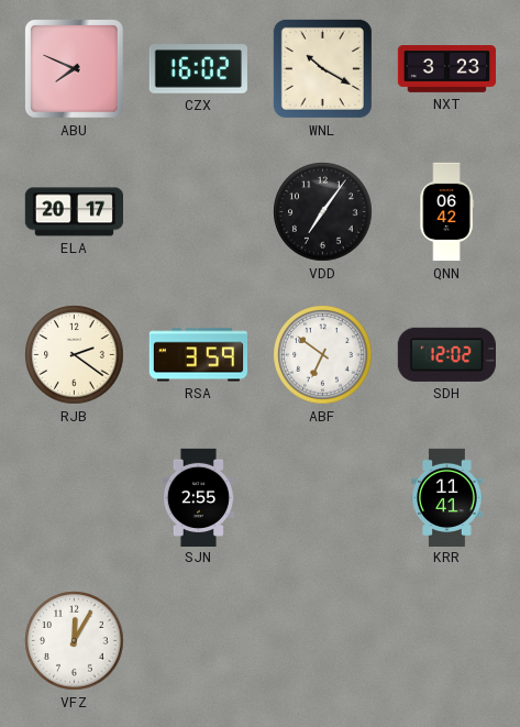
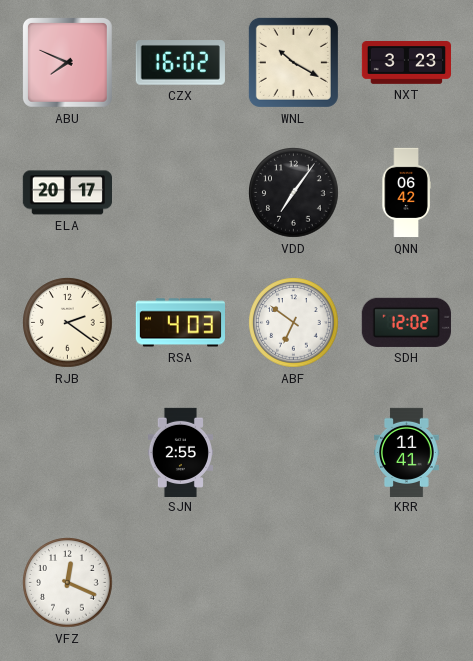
RSA: 3:59 -> 4:03
VFZ: 12:05 -> 12:19
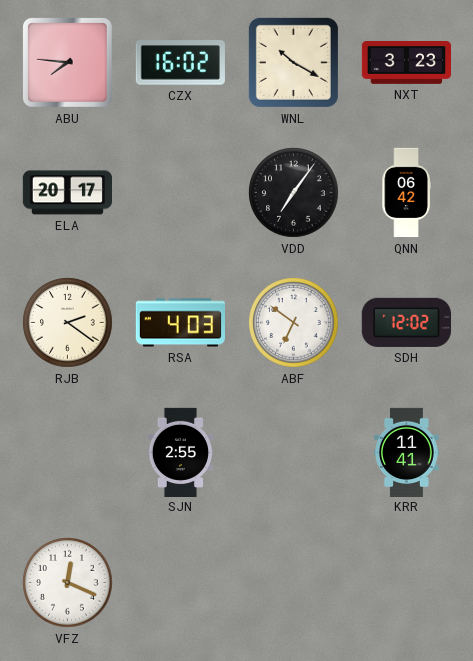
ABU: 7:49 -> 7:46
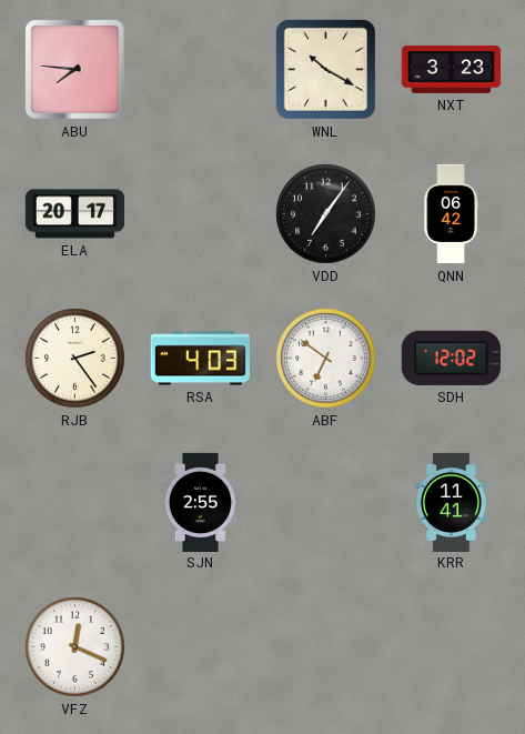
CZX: 16:02 -> none
RJB: 2:21 -> 2:24
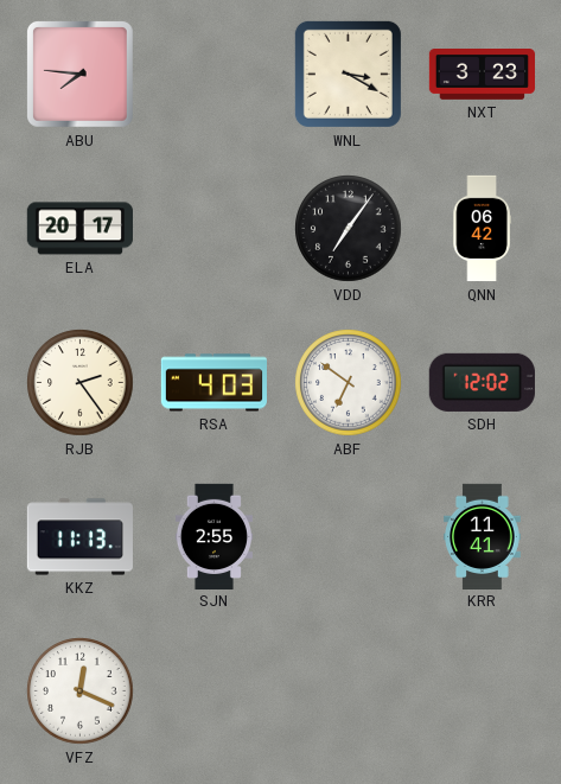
WNL: 10:20 -> 3:20
KKZ: none -> 11:13
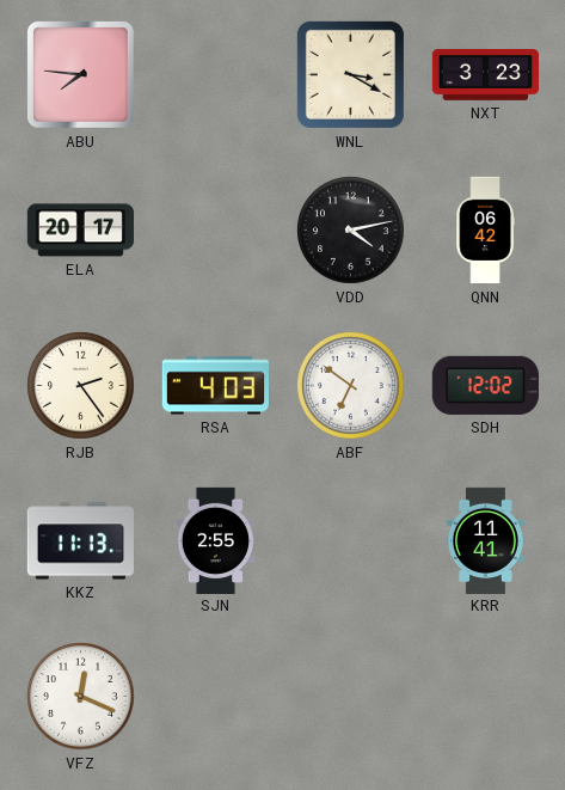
VDD: 7:06 -> 4:13
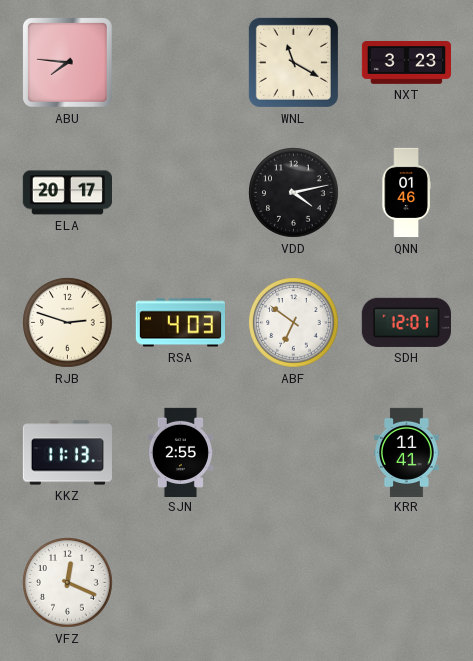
WNL: 3:20 -> 11:20
QNN: 06:42 -> 01:46
RJB: 2:24 -> 2:48
SDH: 12:02 -> 12:01
